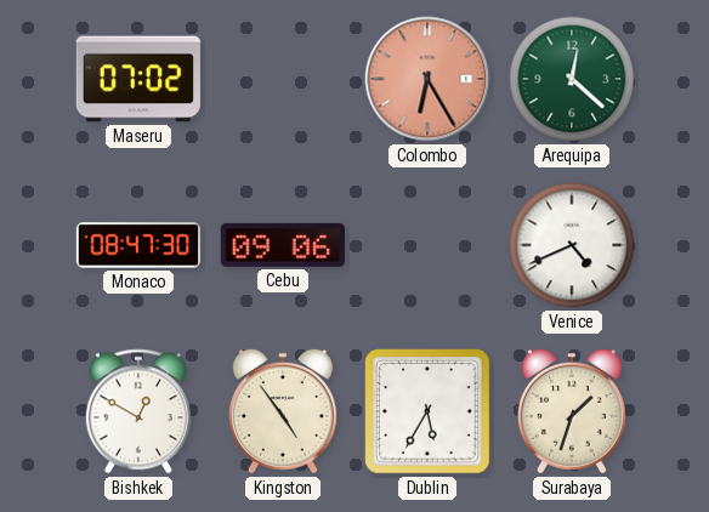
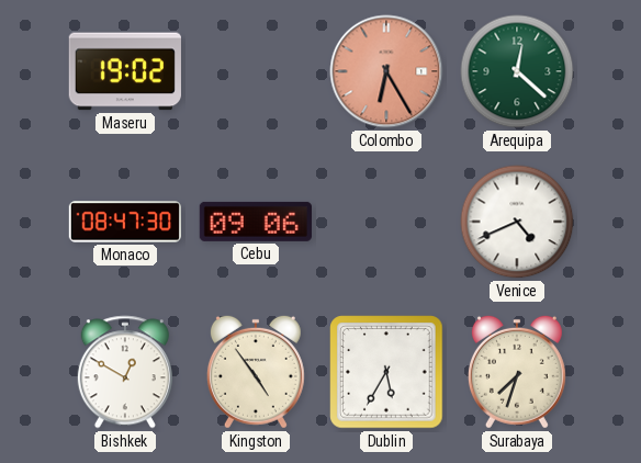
Maseru: 07:02 -> 19:02
Surabaya: 1:33 -> 7:33
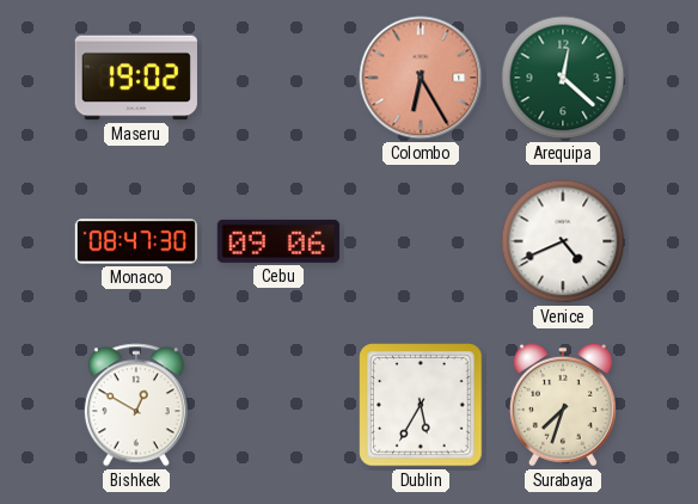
Kingston: 4:54 -> none
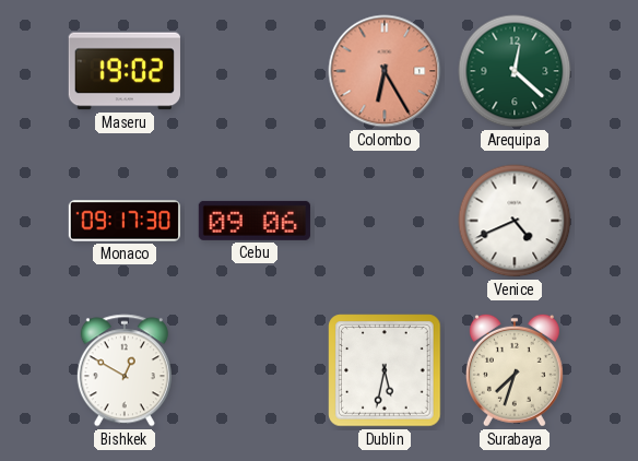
Monaco: 08:47 -> 09:17
Dublin: 5:35 -> 5:32
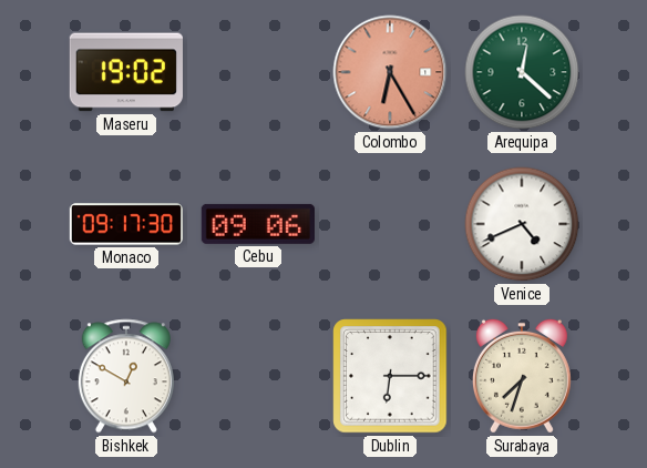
Dublin: 5:32 -> 6:15
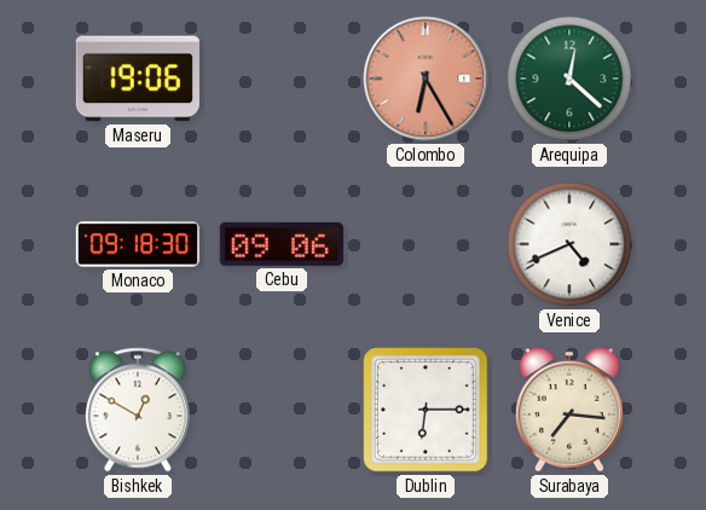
Maseru: 19:02 -> 19:06
Monaco: 09:17 -> 09:18
Surabaya: 7:33 -> 7:16
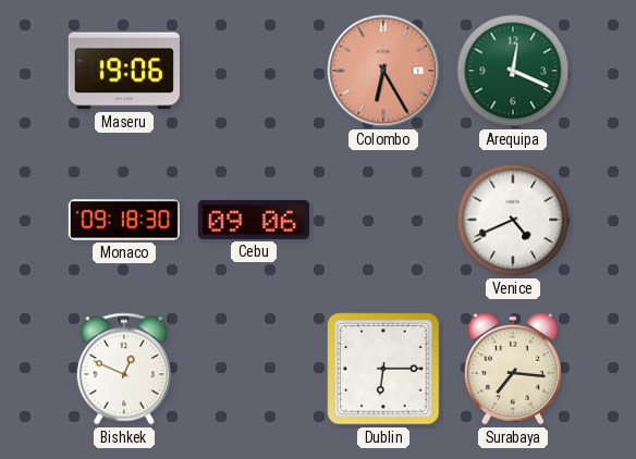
Arequipa: 12:22 -> 12:19
Bishkek: 12:50 -> 12:49
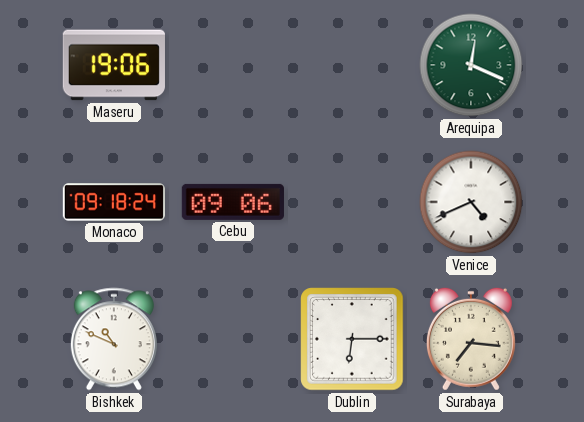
Colombo: 6:25 -> none
Monaco: 09:18:30 -> 09:18:24
Bishkek: 12:49 -> 10:49
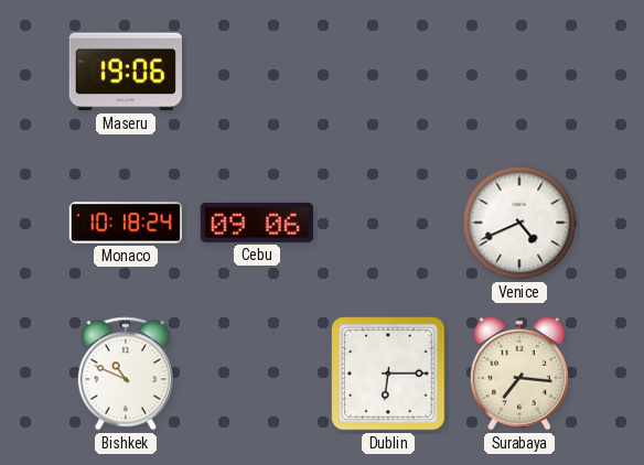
Arequipa: 12:19 -> none
Monaco: 09:18 -> 10:18
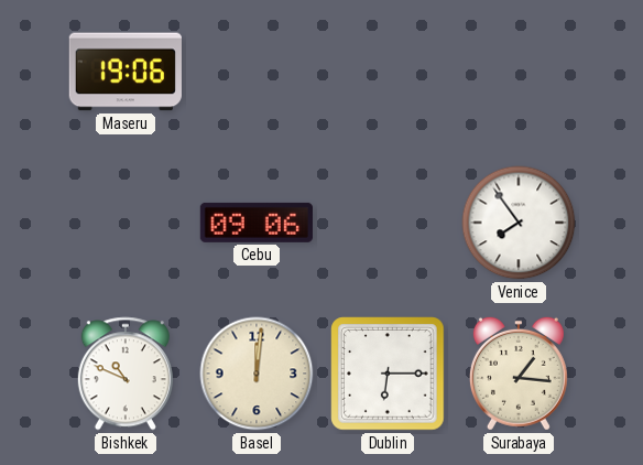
Monaco: 10:18 -> none
Venice: 4:41 -> 7:54
Basel: none -> 12:01
Surabaya: 7:16 -> 1:16
